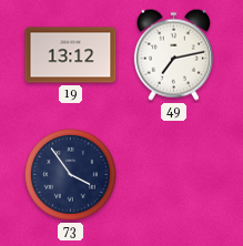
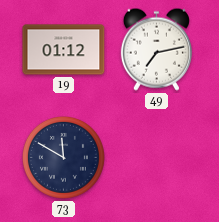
19: 13:12 -> 01:12
73: 3:54 -> 11:50
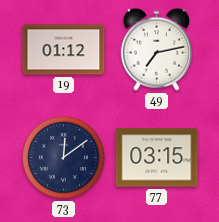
73: 11:50 -> 12:09
77: none -> 03:15
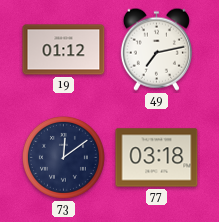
77: 03:15 -> 03:18
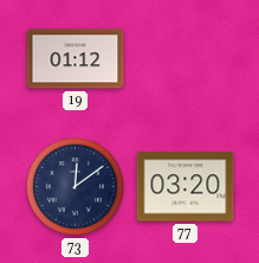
49: 7:13 -> none
77: 03:18 -> 03:20
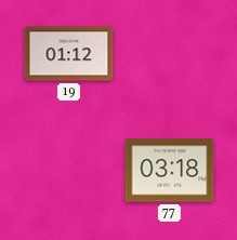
73: 12:09 -> none
77: 03:20 -> 03:18
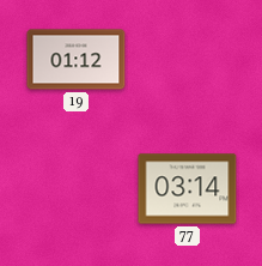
77: 03:18 -> 03:14
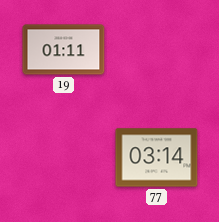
19: 01:12 -> 01:11
